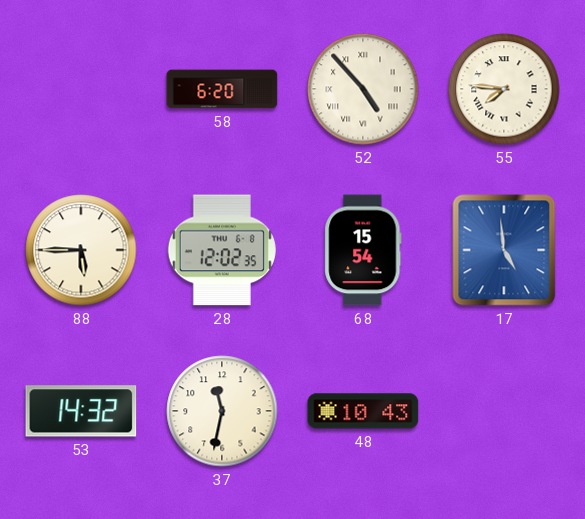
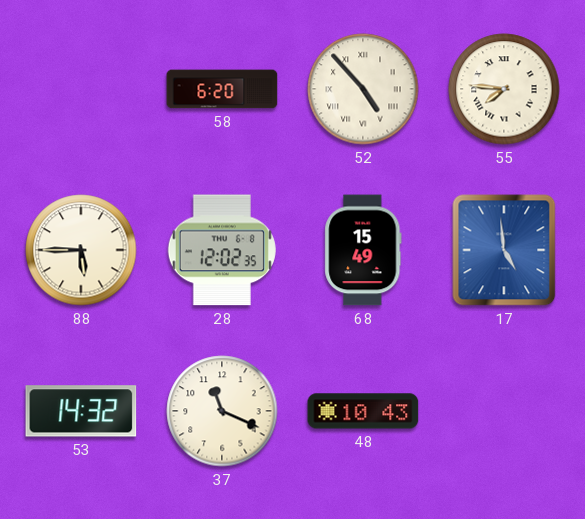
68: 15:54 -> 15:49
37: 11:32 -> 11:19
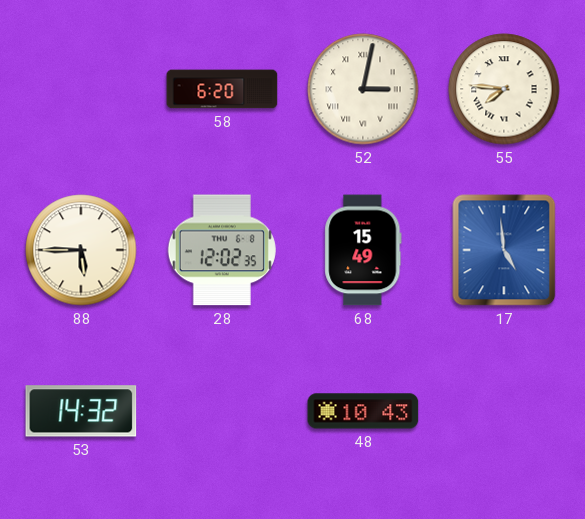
52: 4:53 -> 3:02
37: 11:19 -> none
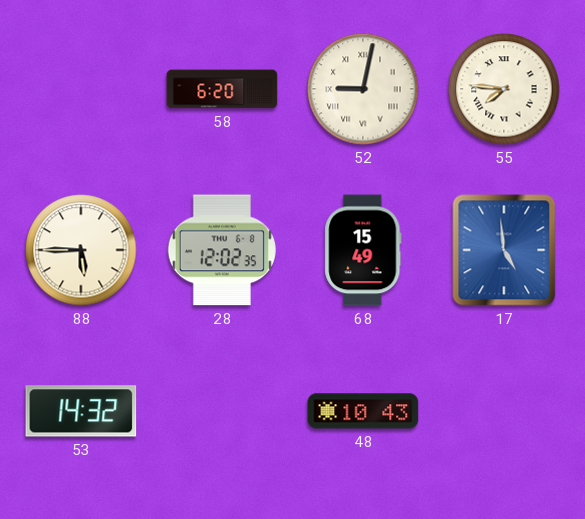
52: 3:02 -> 9:02
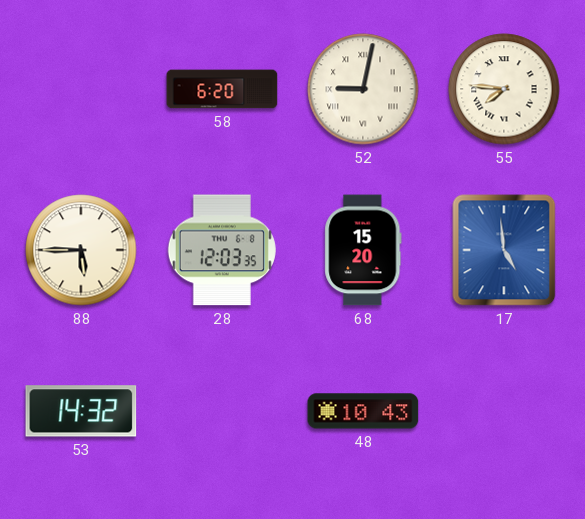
28: 12:02 -> 12:03
68: 15:49 -> 15:20
